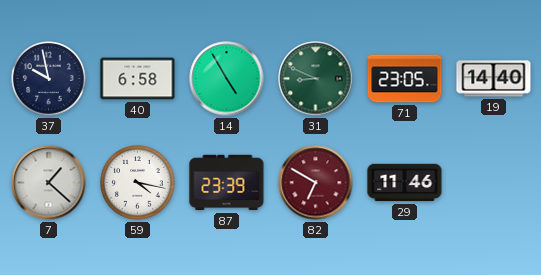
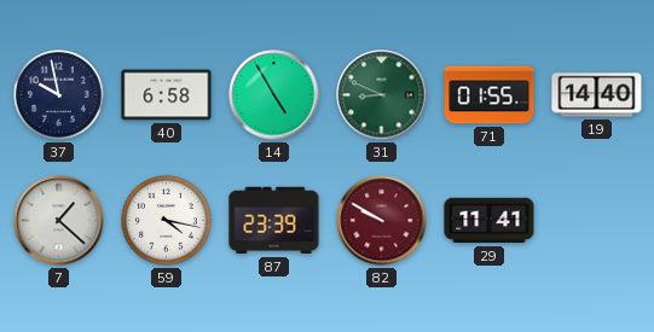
71: 23:05 -> 01:55
82: 6:50 -> 9:50
29: 11:46 -> 11:41
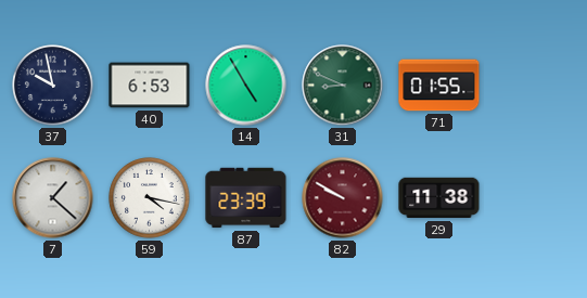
40: 6:58 -> 6:53
19: 14:40 -> none
29: 11:41 -> 11:38
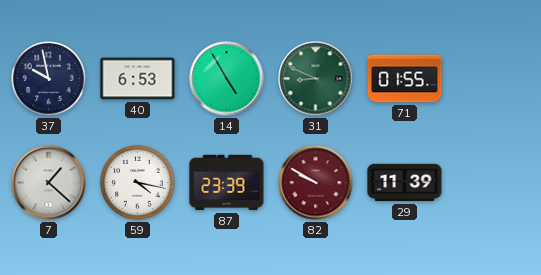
29: 11:38 -> 11:39
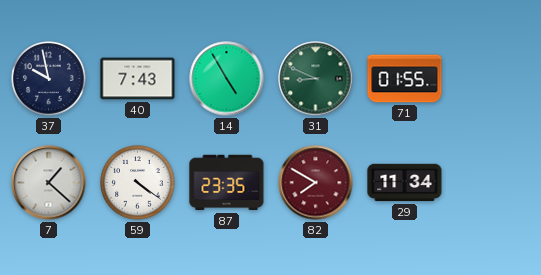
40: 6:53 -> 7:43
59: 4:17 -> 4:21
87: 23:39 -> 23:35
82: 9:50 -> 7:50
29: 11:39 -> 11:34
